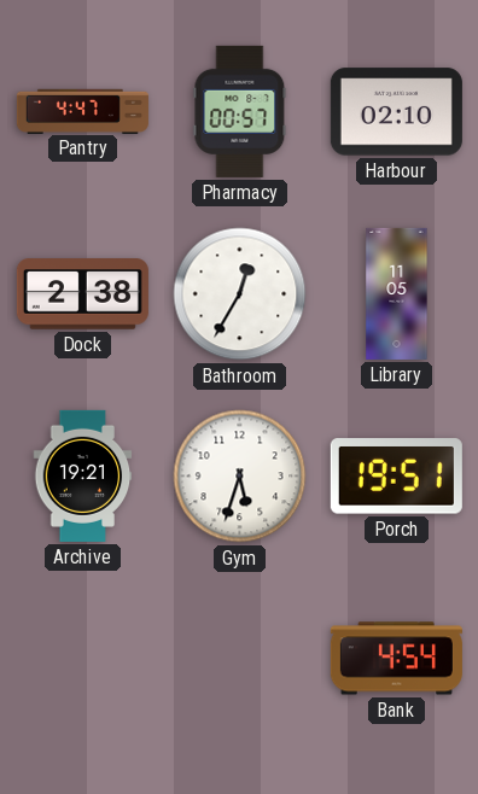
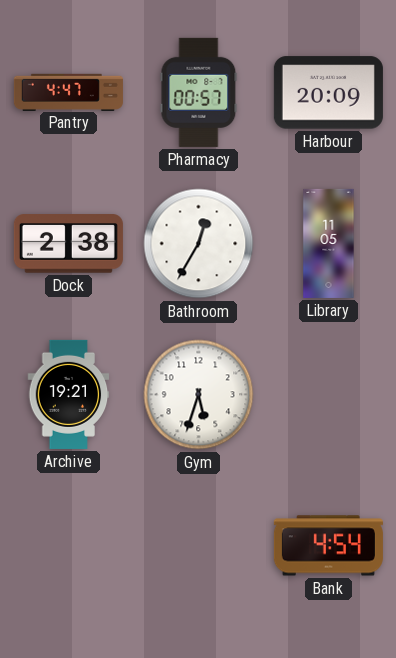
Harbour: 02:10 -> 20:09
Porch: 19:51 -> none
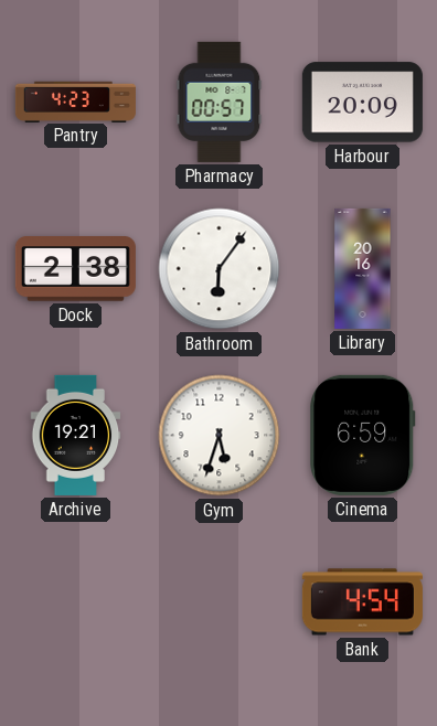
Pantry: 4:47 -> 4:23
Bathroom: 12:35 -> 6:06
Library: 11:05 -> 20:16
Cinema: none -> 6:59
